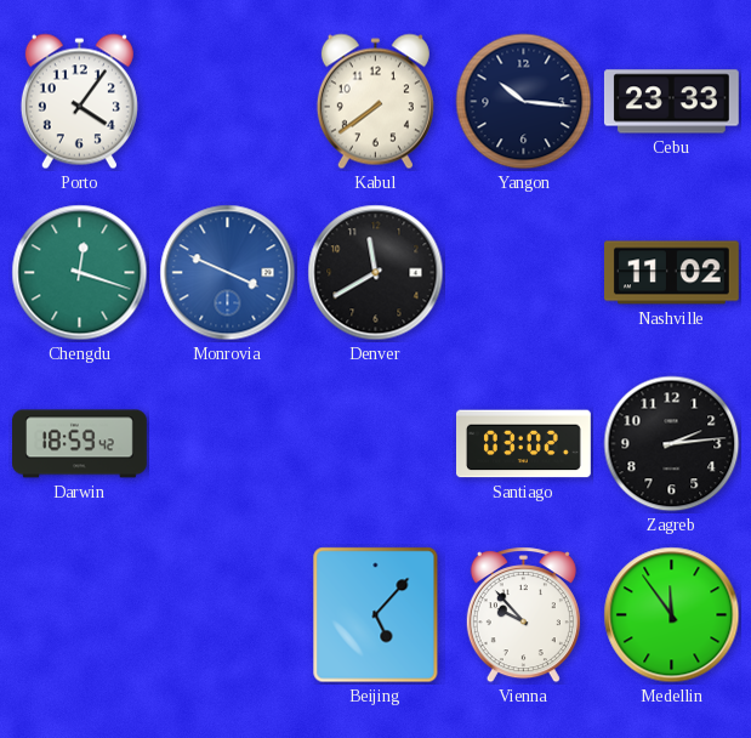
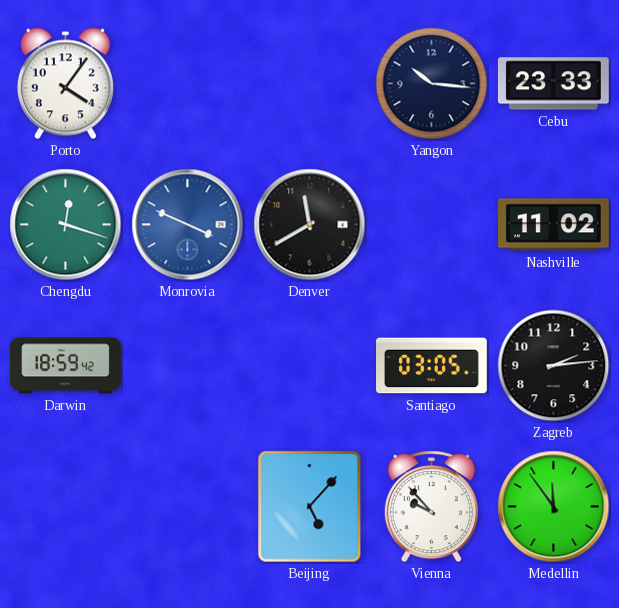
Kabul: 7:39 -> none
Santiago: 03:02 -> 03:05
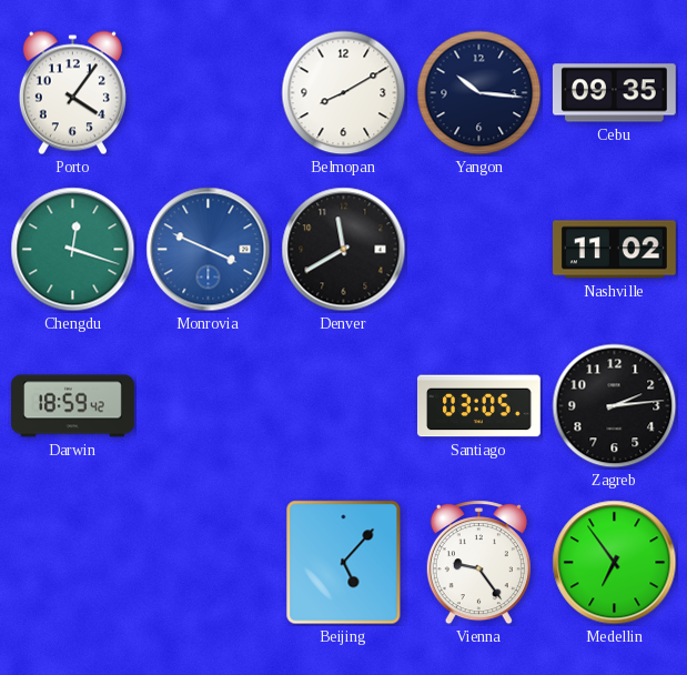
Belmopan: none -> 8:10
Cebu: 23:33 -> 09:35
Vienna: 9:53 -> 9:24
Medellin: 11:54 -> 6:54
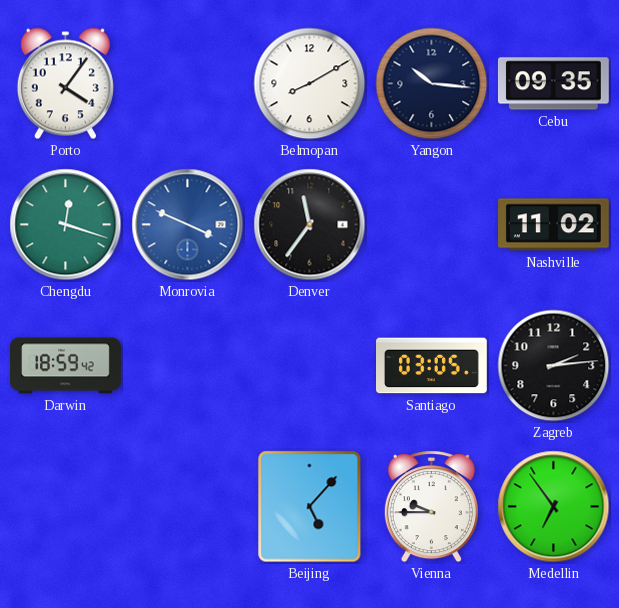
Denver: 11:40 -> 11:36
Vienna: 9:24 -> 9:45
